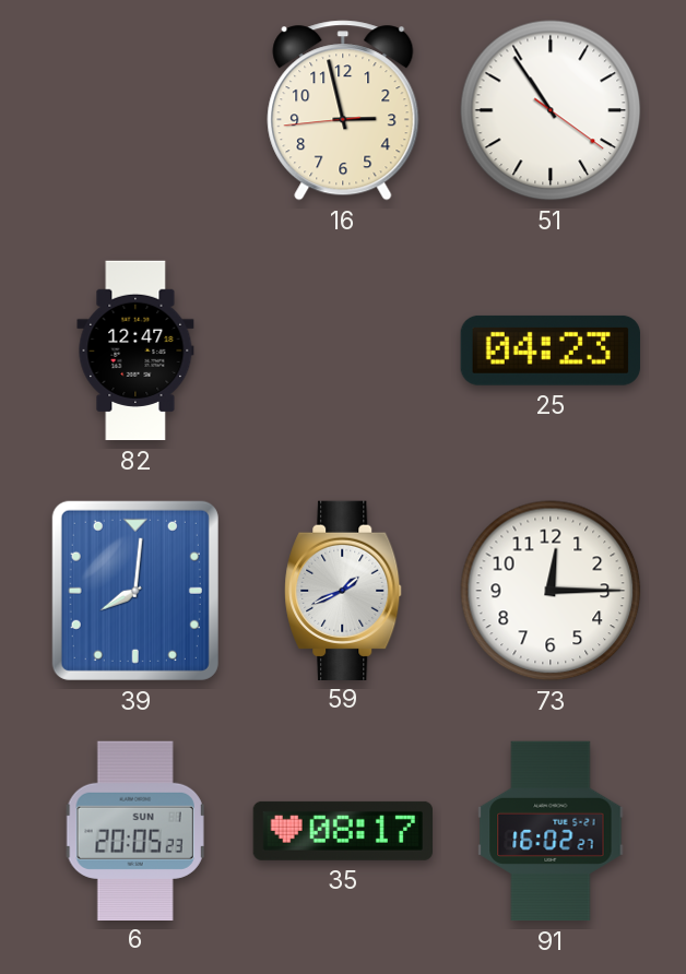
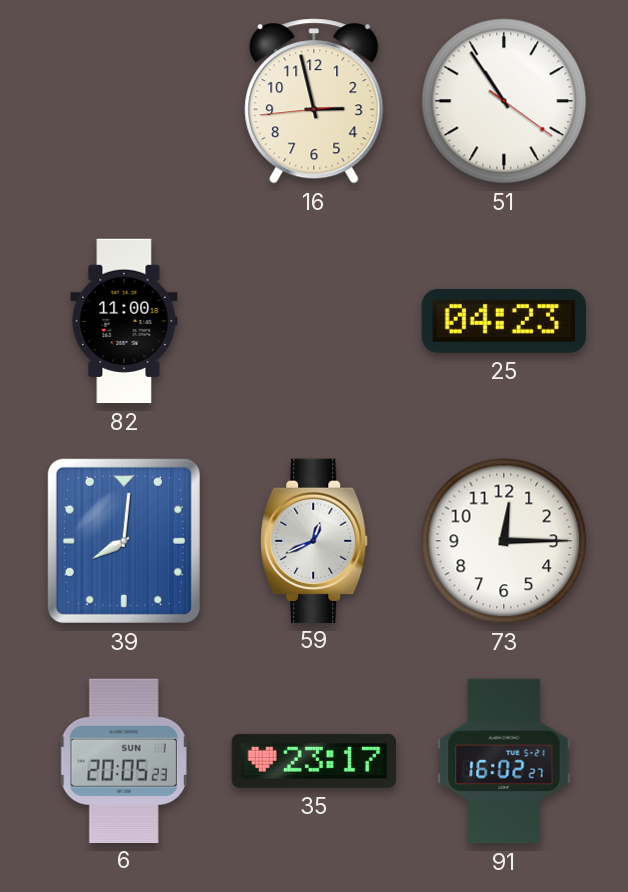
82: 12:47 -> 11:00
59: 1:41 -> 12:41
35: 08:17 -> 23:17
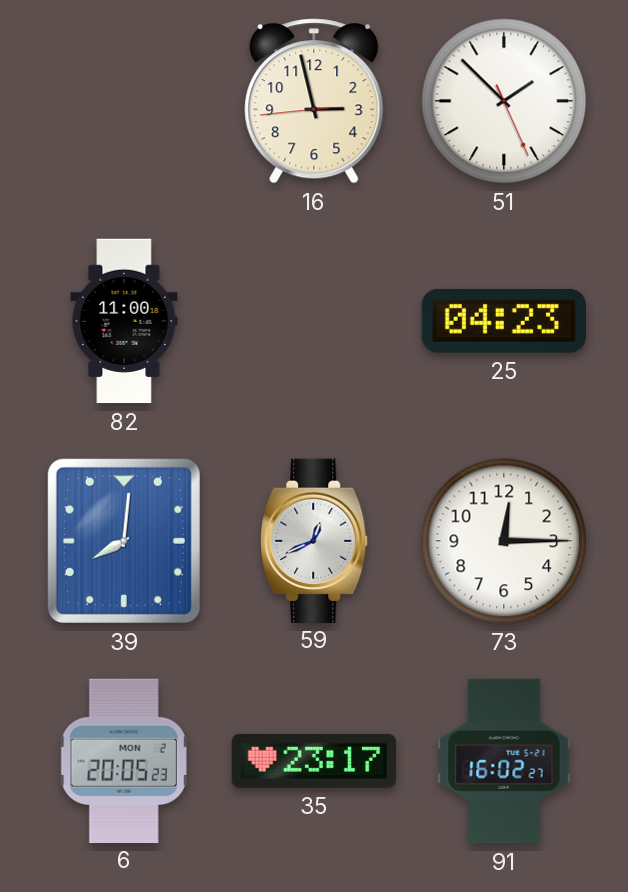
51: 10:54 -> 1:52
6 date: SUN 1 -> MON 2
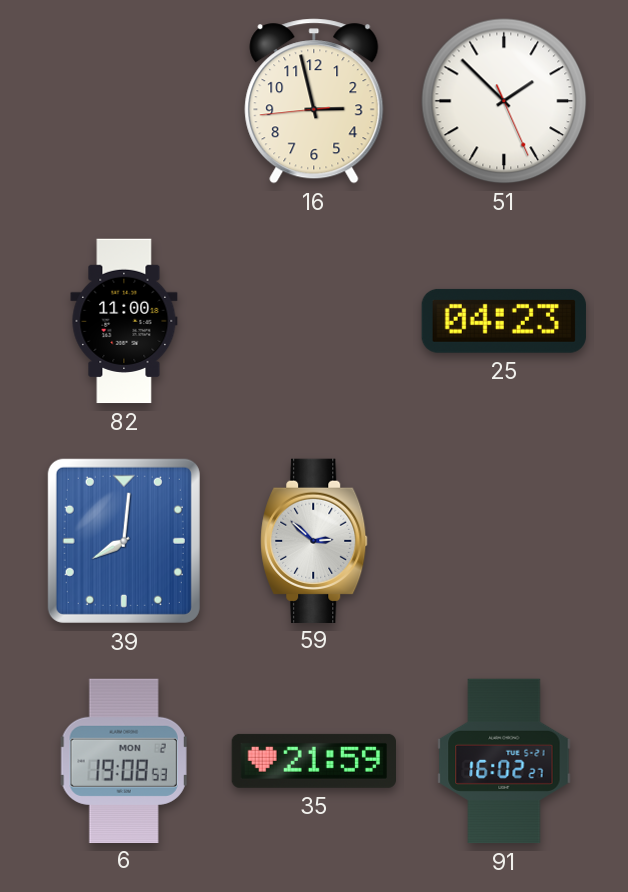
59: 12:41 -> 2:52
73: 12:15 -> none
6: 20:05 -> 19:08
35: 23:17 -> 21:59
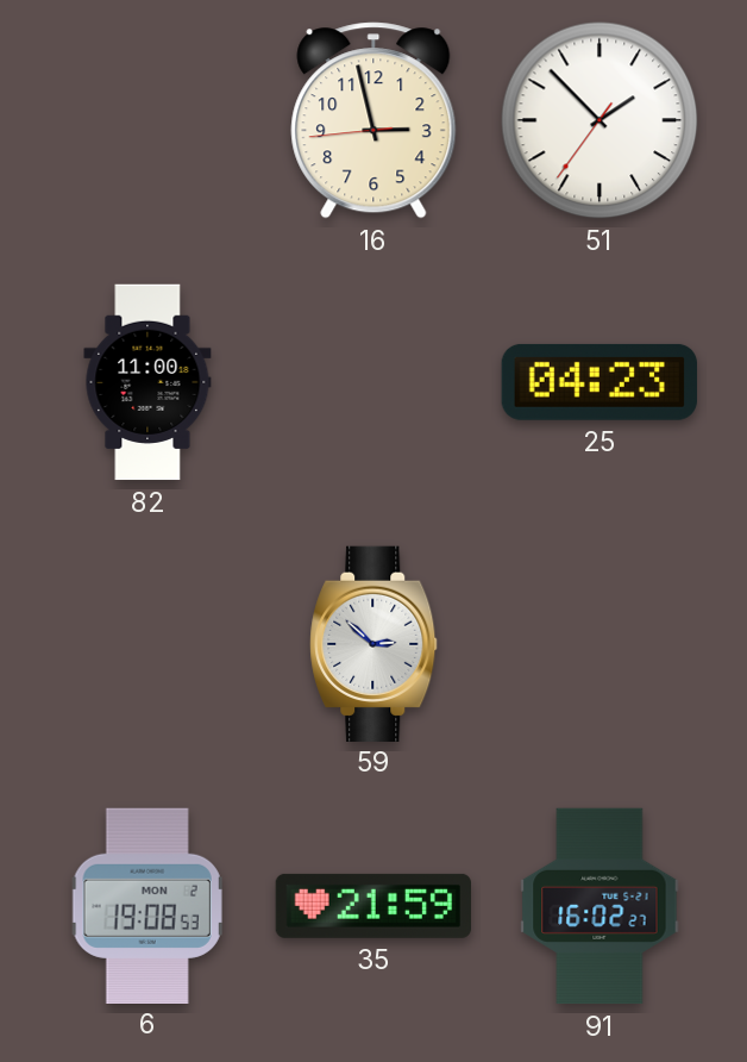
51: 1:52:26 -> 1:52:36
39: 8:01 -> none
